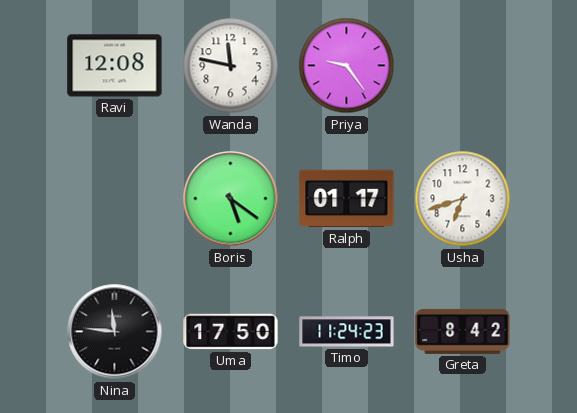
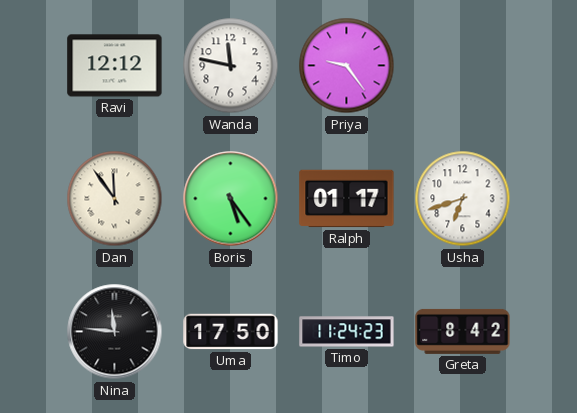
Ravi: 12:08 -> 12:12
Dan: none -> 11:54
Boris: 5:21 -> 5:24
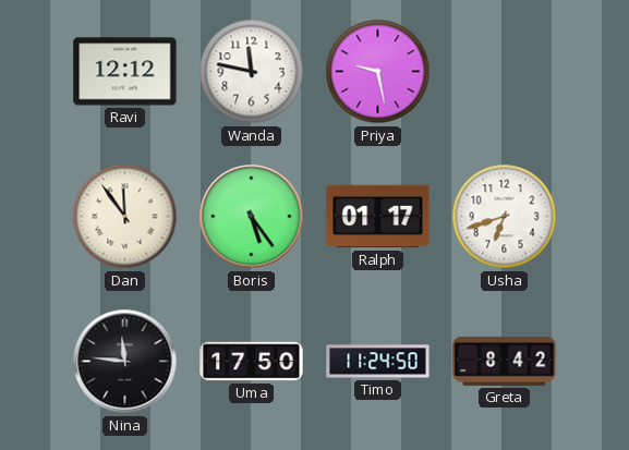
Priya: 9:24 -> 9:28
Timo: 11:24:23 -> 11:24:50
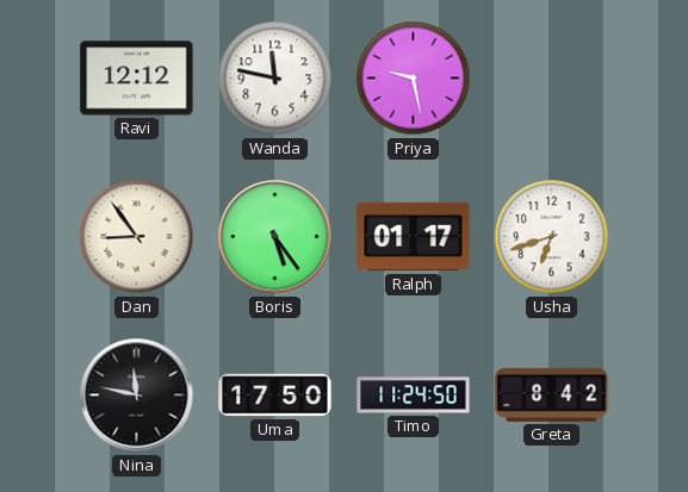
Dan: 11:54 -> 8:54
Nina: 11:46 -> 11:47
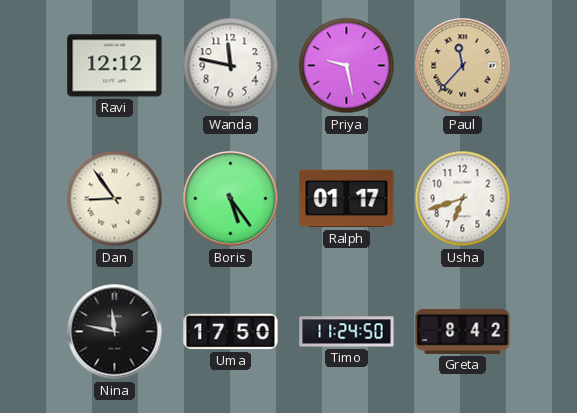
Paul: none -> 11:37
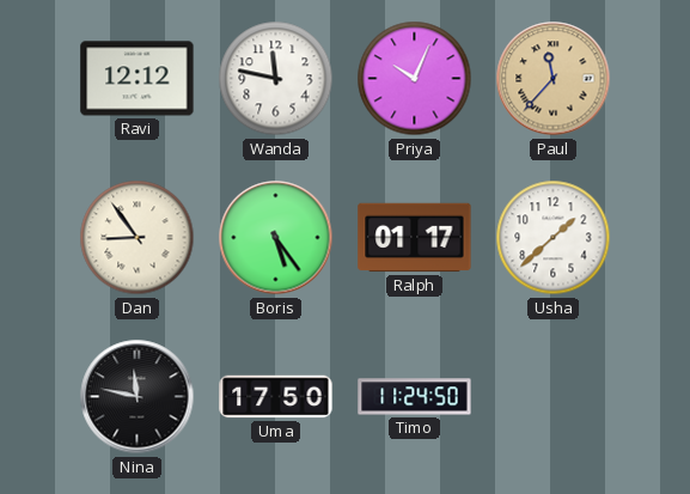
Priya: 9:28 -> 10:04
Usha: 6:42 -> 1:38
Greta: 8:42 -> none
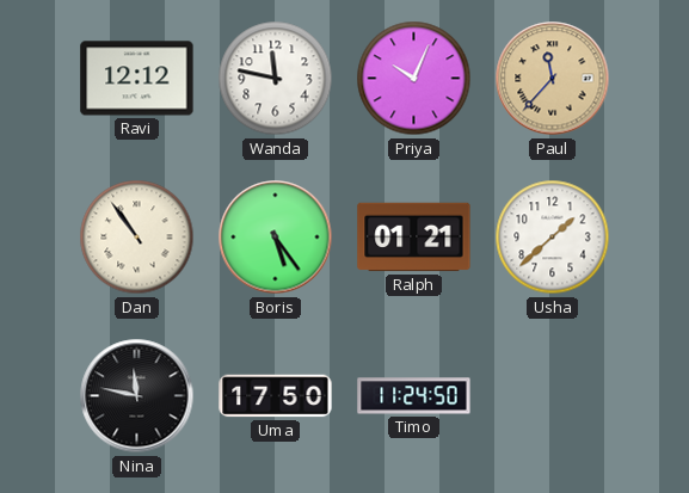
Dan: 8:54 -> 10:54
Ralph: 01:17 -> 01:21
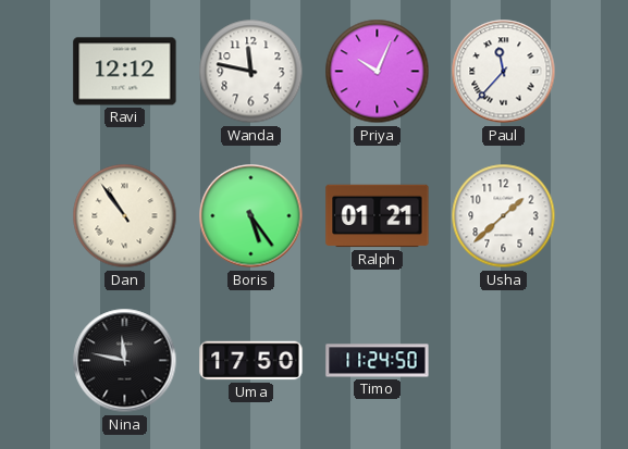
Paul dial: champagne -> white
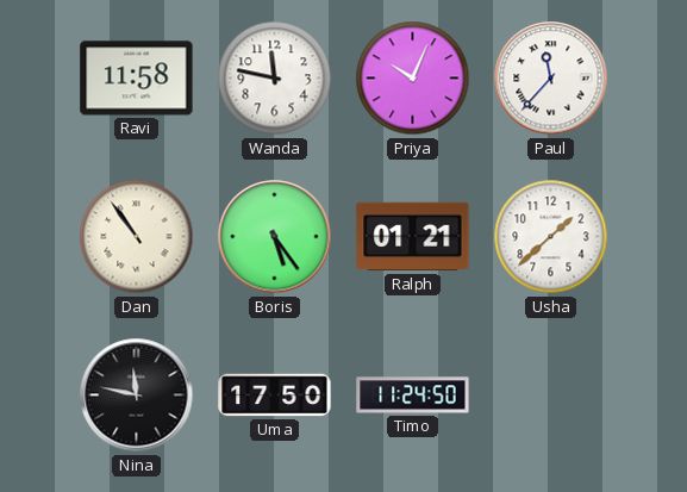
Ravi: 12:12 -> 11:58
